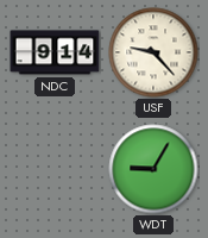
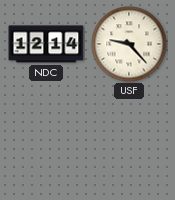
NDC: 9:14 -> 12:14
WDT: 9:05 -> none
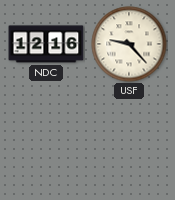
NDC: 12:14 -> 12:16
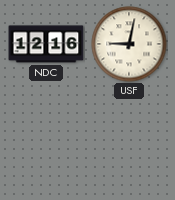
USF: 9:23 -> 9:02
